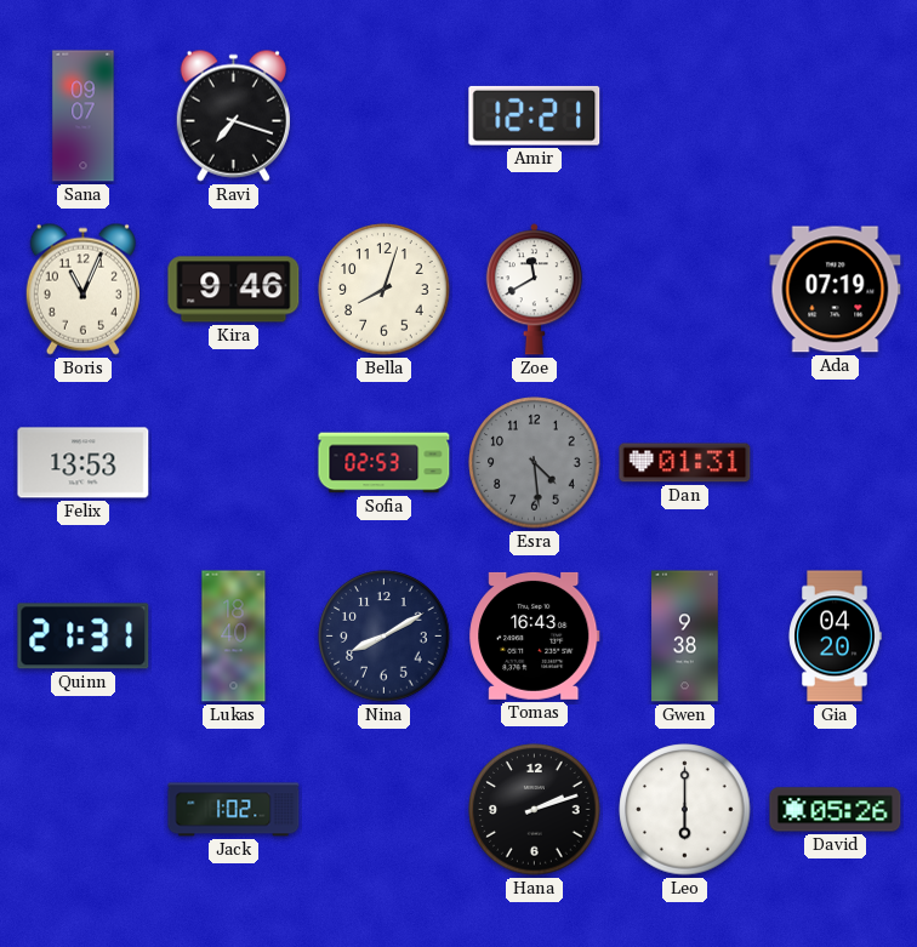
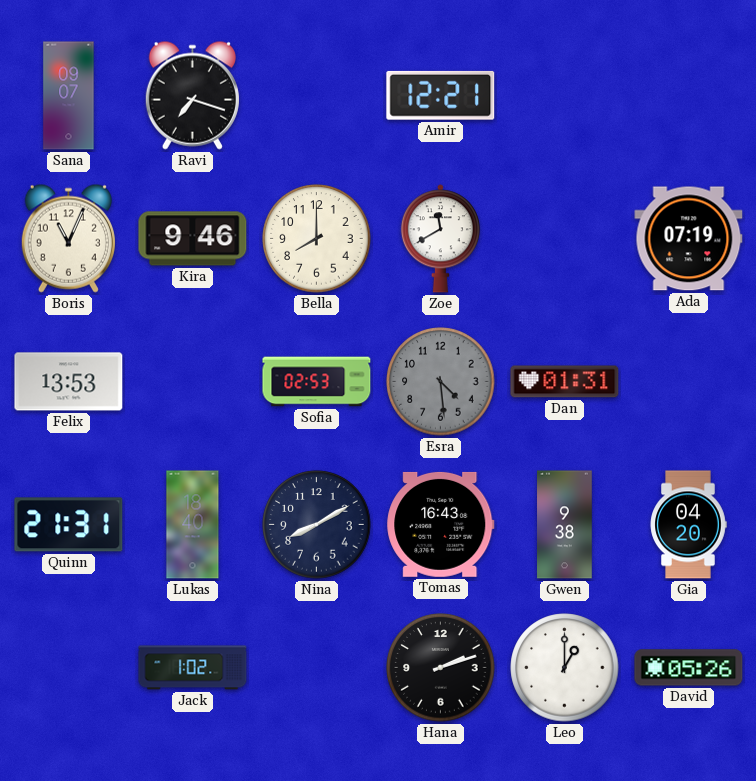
Bella: 8:03 -> 8:00
Leo: 6:00 -> 1:00
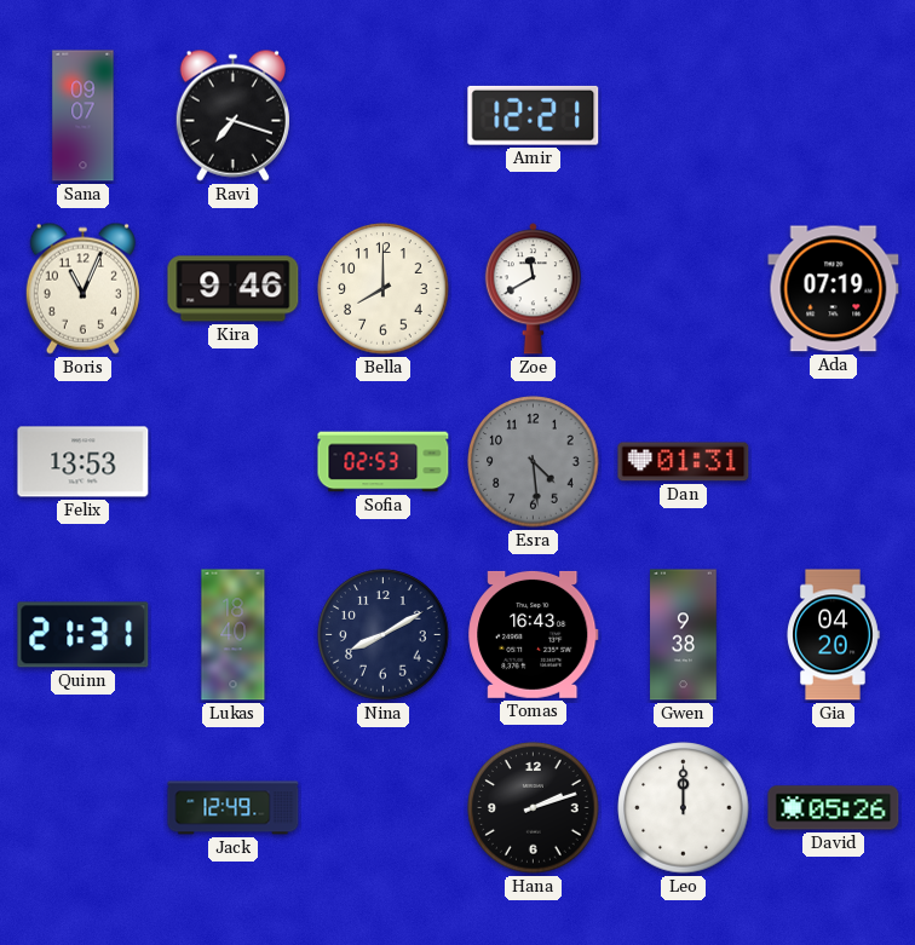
Jack: 1:02 -> 12:49
Leo: 1:00 -> 12:00
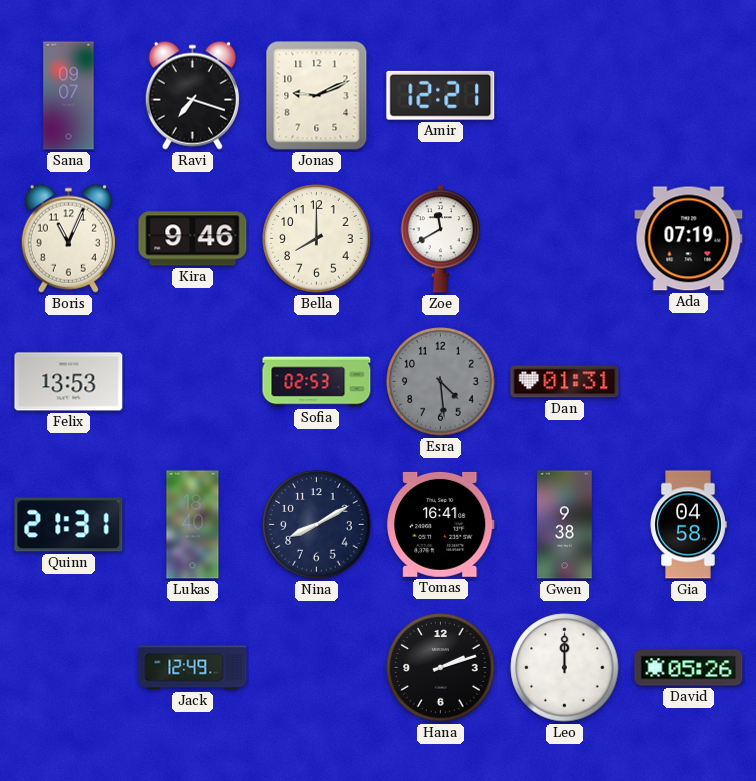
Jonas: none -> 9:11
Tomas: 16:43 -> 16:41
Gia: 04:20 -> 04:58
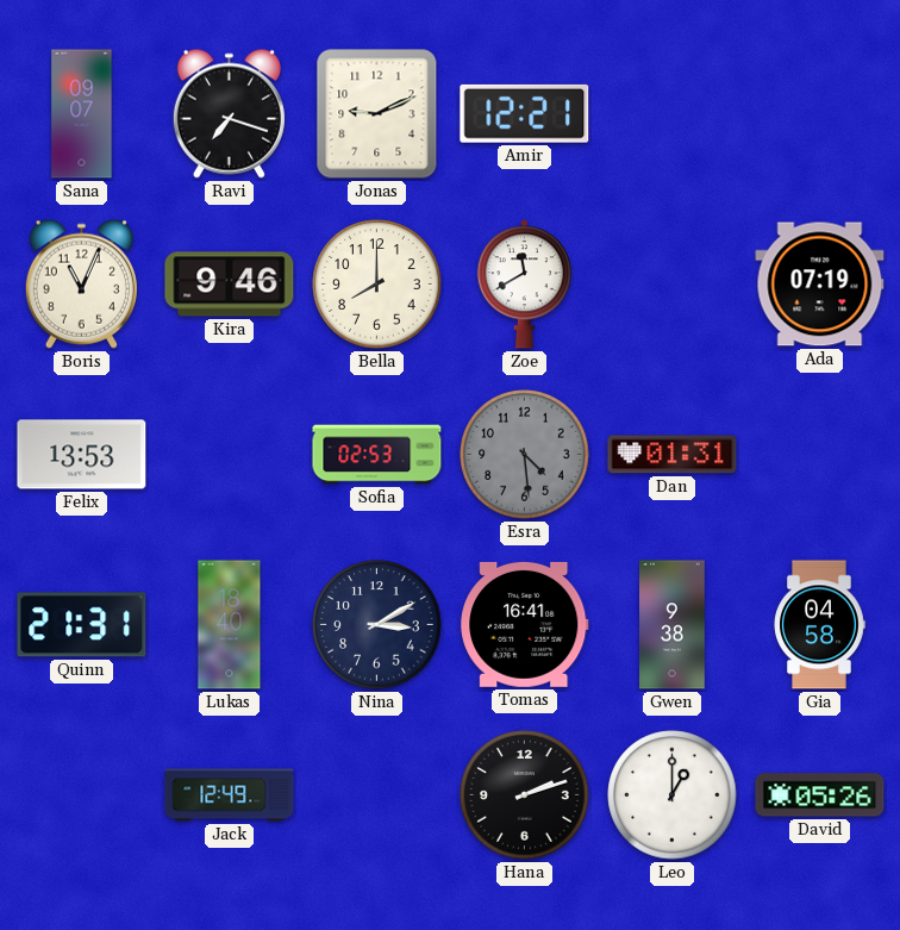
Nina: 8:10 -> 3:10
Leo: 12:00 -> 1:00
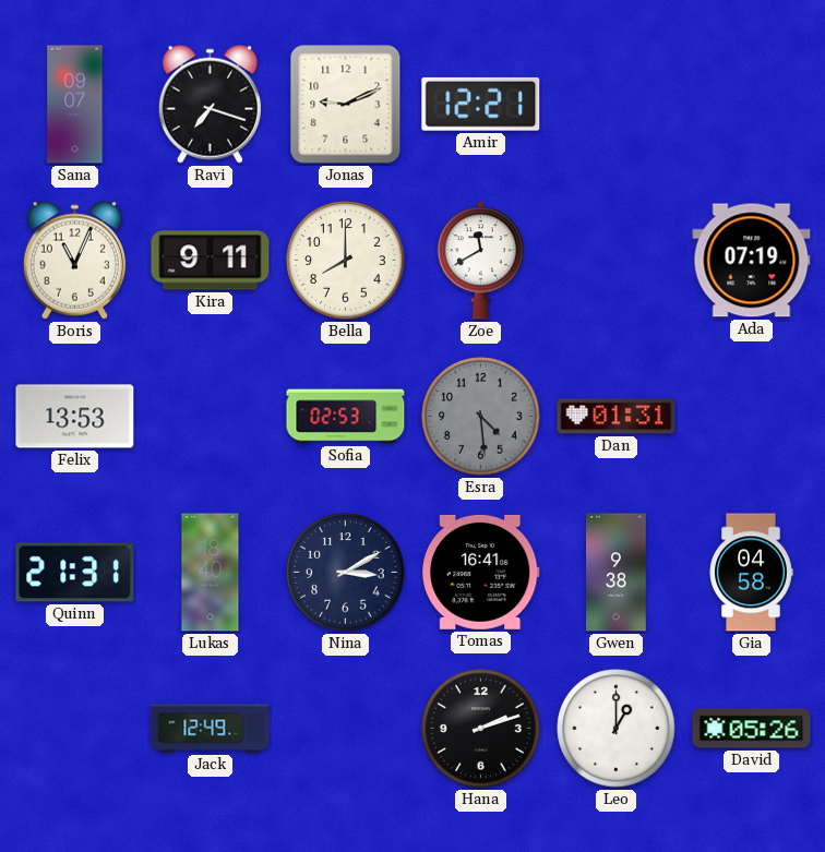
Kira: 9:46 -> 9:11
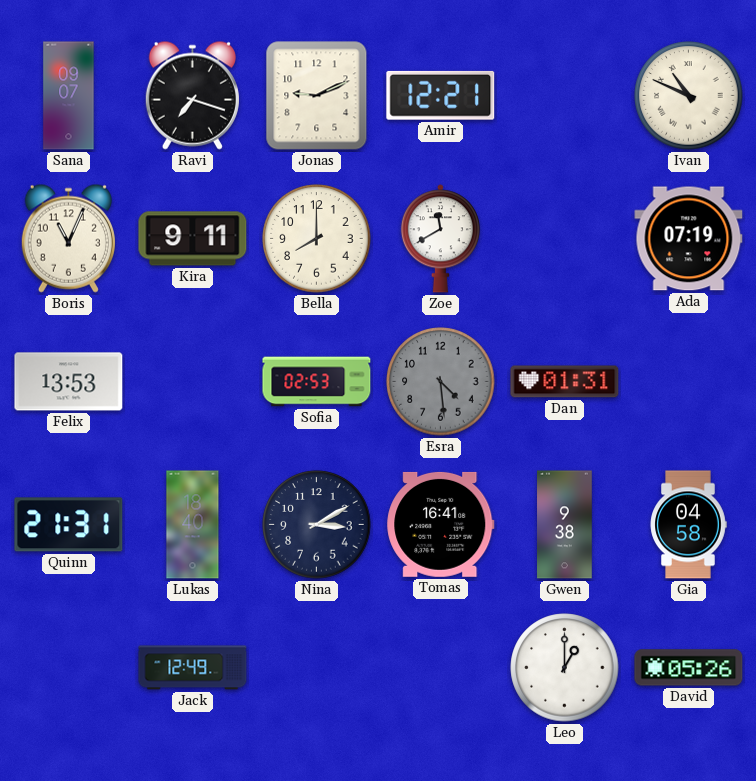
Ivan: none -> 10:49
Hana: 2:12 -> none
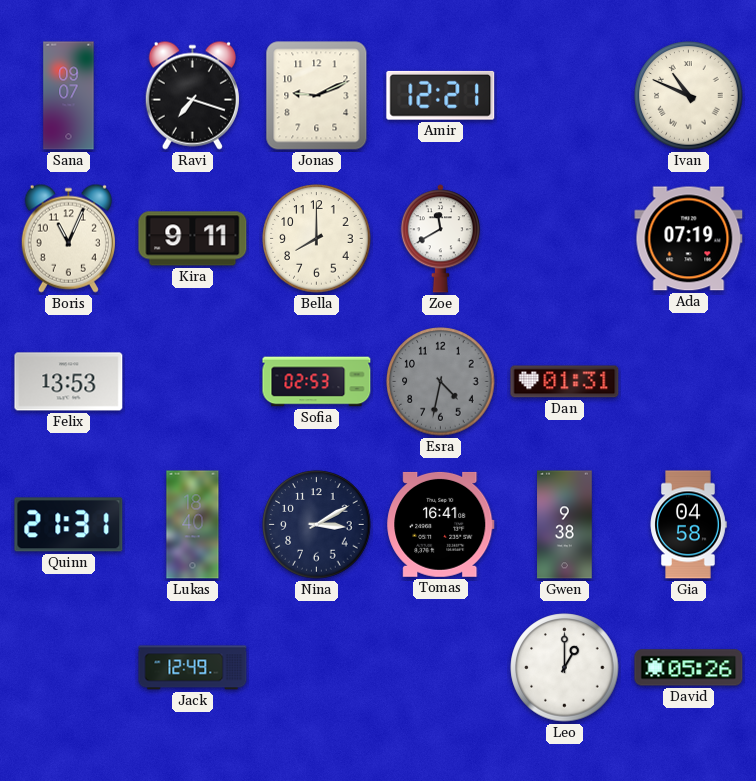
Esra: 4:29 -> 4:32
